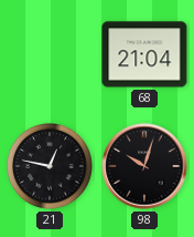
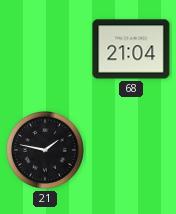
21: 12:47 -> 1:47
98: 10:03 -> none
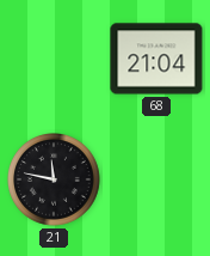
21: 1:47 -> 11:47
